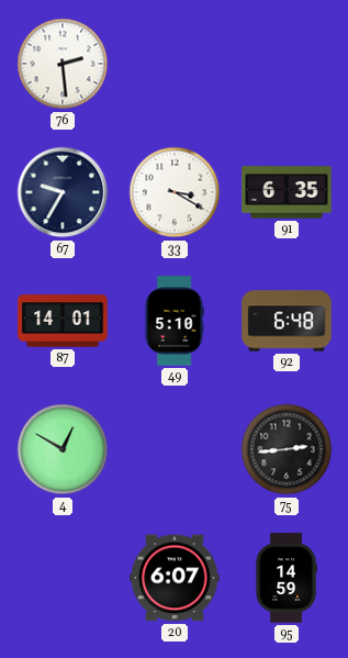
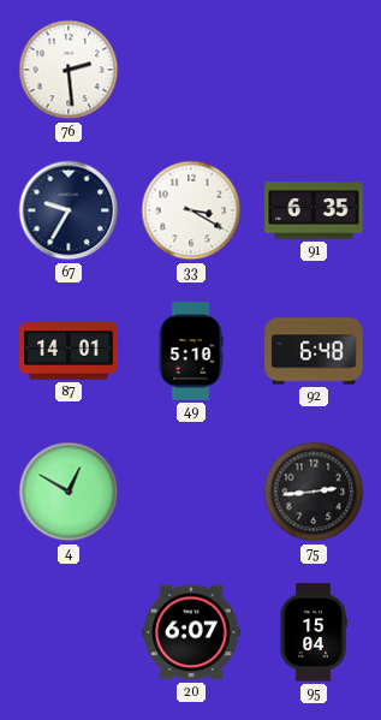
95: 14:59 -> 15:04
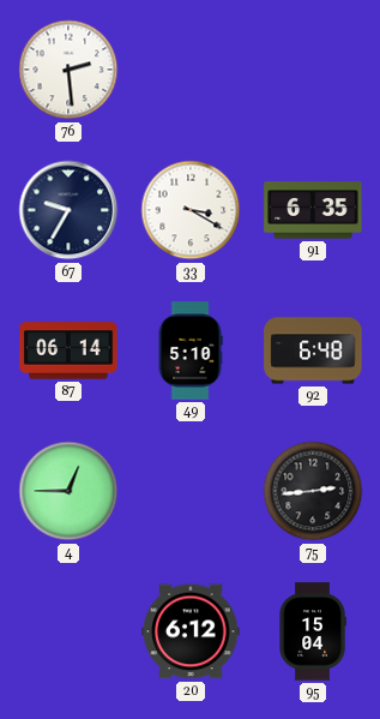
87: 14:01 -> 06:14
4: 12:50 -> 12:45
20: 6:07 -> 6:12
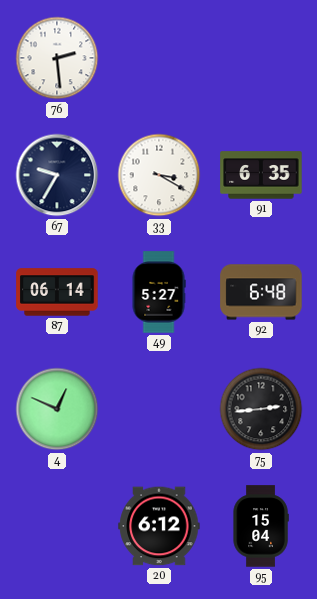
49: 5:10 -> 5:27
4: 12:45 -> 12:49
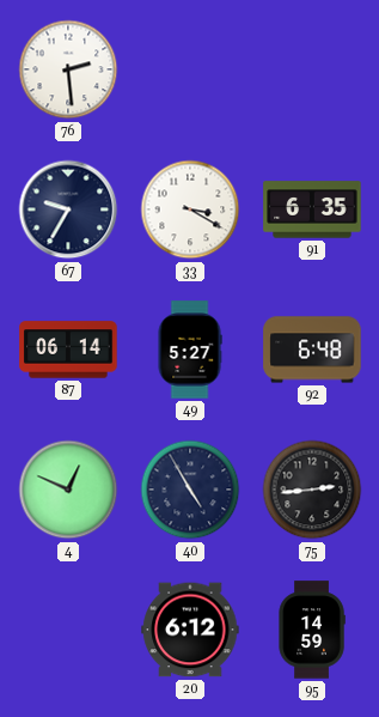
40: none -> 4:55
95: 15:04 -> 14:59
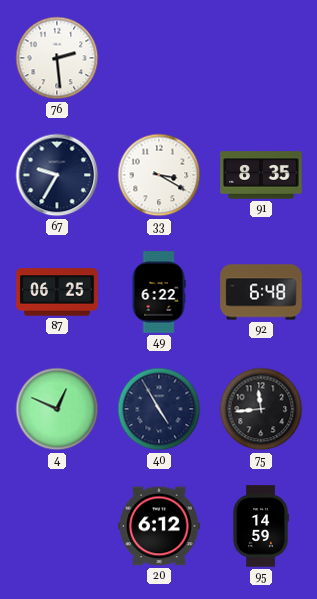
91: 6:35 -> 8:35
87: 06:14 -> 06:25
49: 5:27 -> 6:22
75: 2:44 -> 11:44
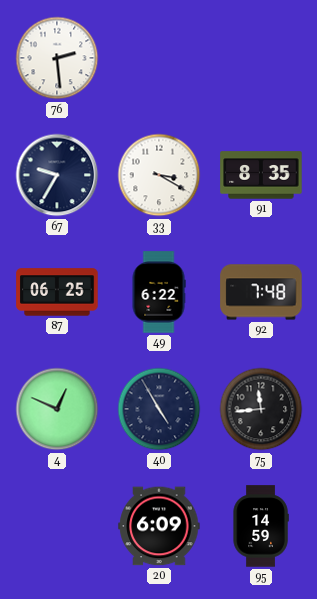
92: 6:48 -> 7:48
20: 6:12 -> 6:09
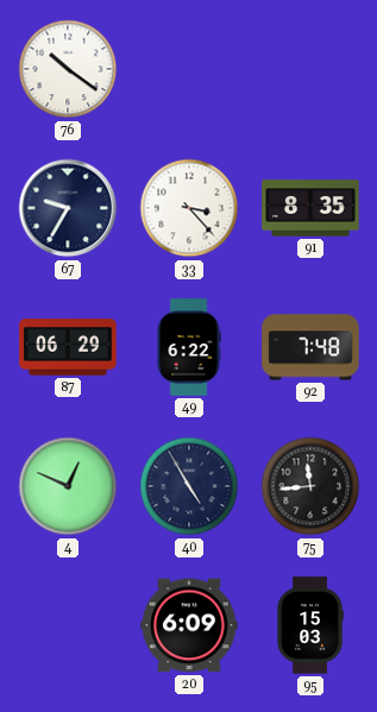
76: 2:29 -> 10:21
33: 3:20 -> 3:23
87: 06:25 -> 06:29
95: 14:59 -> 15:03
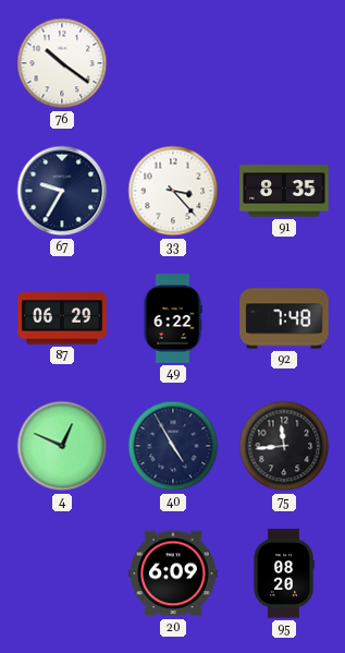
95: 15:03 -> 08:20
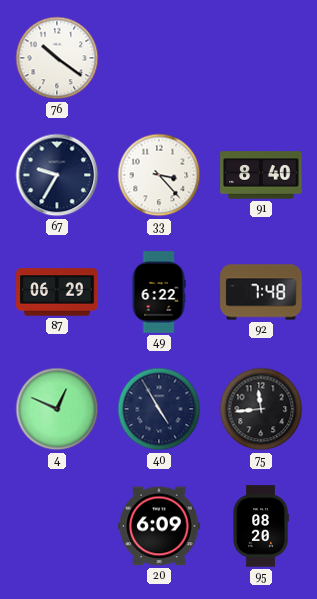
91: 8:35 -> 8:40
